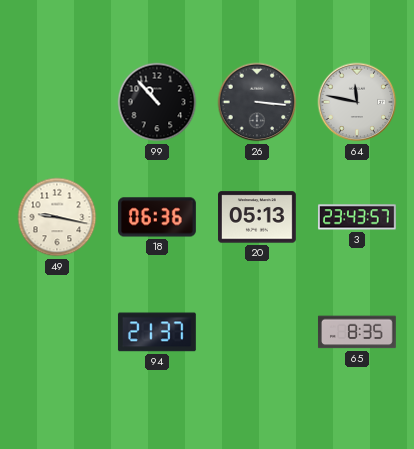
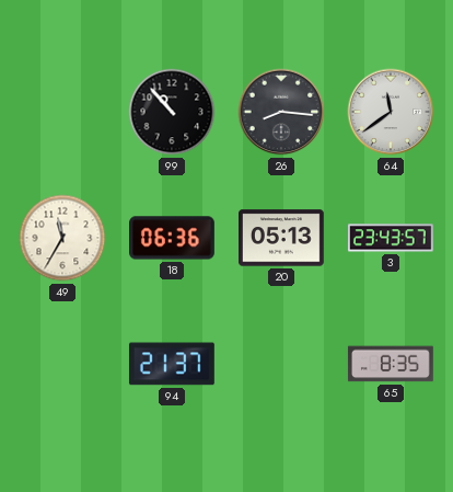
26: 3:16 -> 8:16
64: 11:47 -> 11:39
49: 9:17 -> 11:35
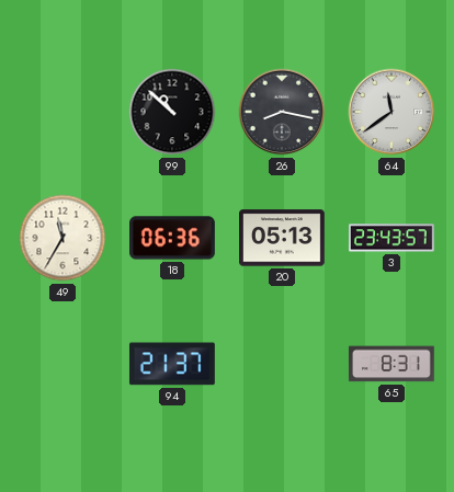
99: 10:53 -> 10:52
26: 8:16 -> 8:17
65: 8:35 -> 8:31
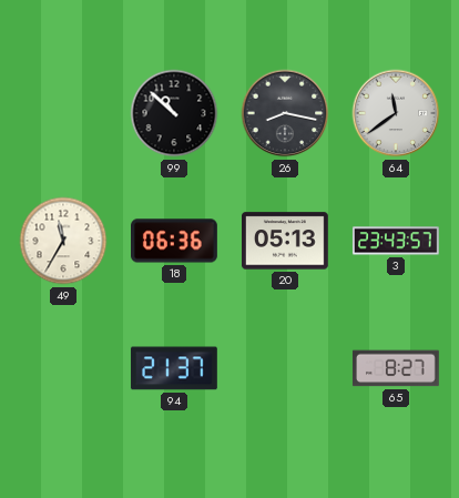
65: 8:31 -> 8:27
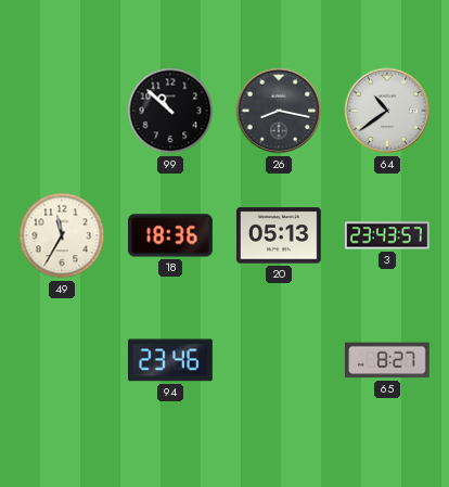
64: 11:39 -> 10:39
18: 06:36 -> 18:36
94: 21:37 -> 23:46
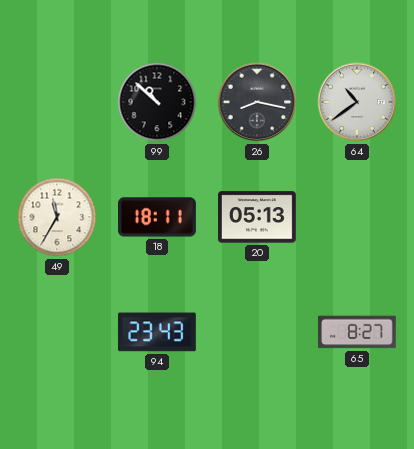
18: 18:36 -> 18:11
3: 23:43 -> none
94: 23:46 -> 23:43
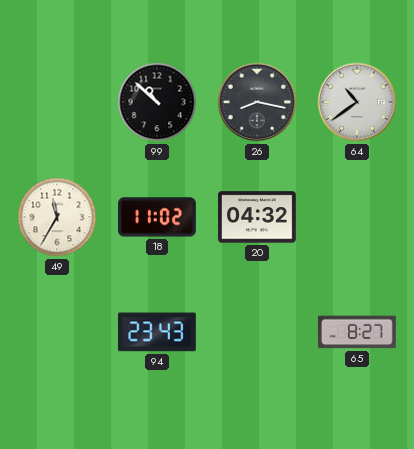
18: 18:11 -> 11:02
20: 05:13 -> 04:32
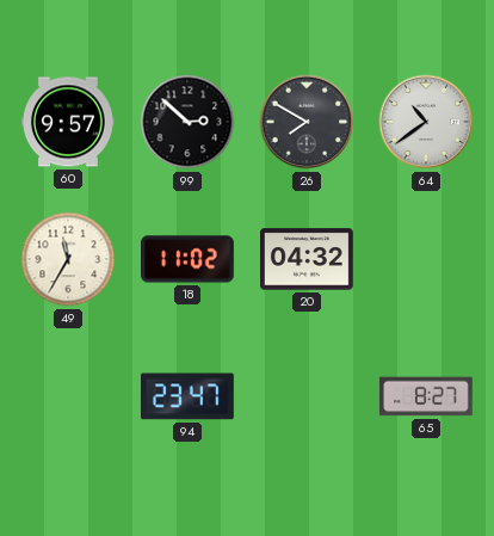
60: none -> 9:57
99: 10:52 -> 2:52
26: 8:17 -> 7:50
94: 23:43 -> 23:47
